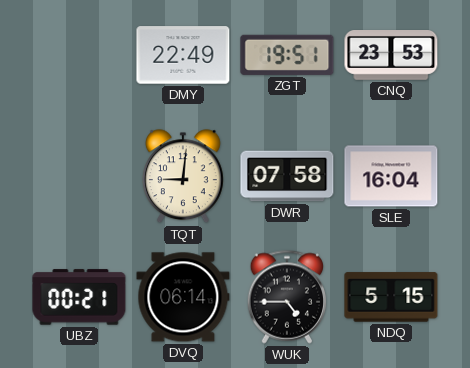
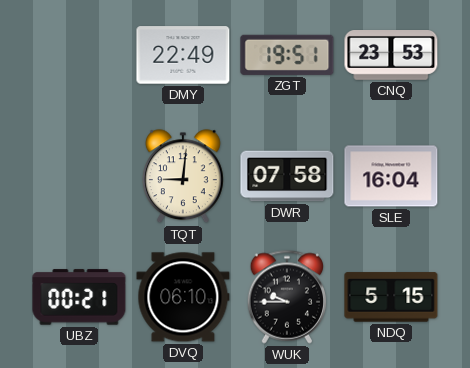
DVQ: 06:14 -> 06:10
WUK: 4:45 -> 9:45
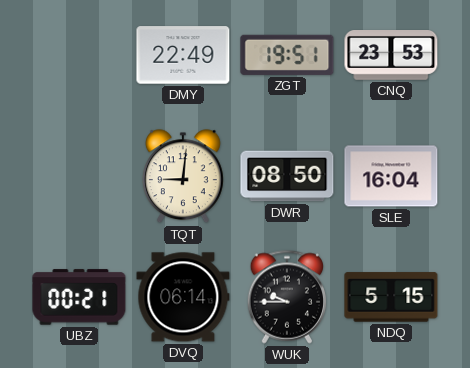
DWR: 07:58 -> 08:50
DVQ: 06:10 -> 06:14
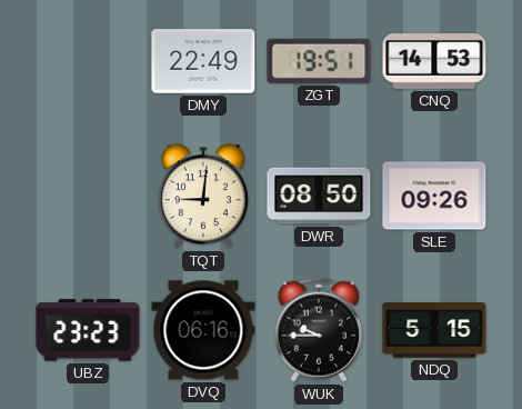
CNQ: 23:53 -> 14:53
SLE: 16:04 -> 09:26
UBZ: 00:21 -> 23:23
DVQ: 06:14 -> 06:16
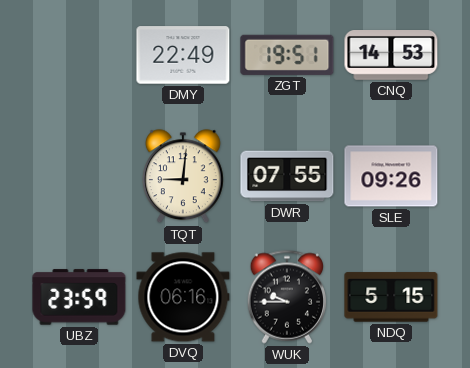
DWR: 08:50 -> 07:55
UBZ: 23:23 -> 23:59
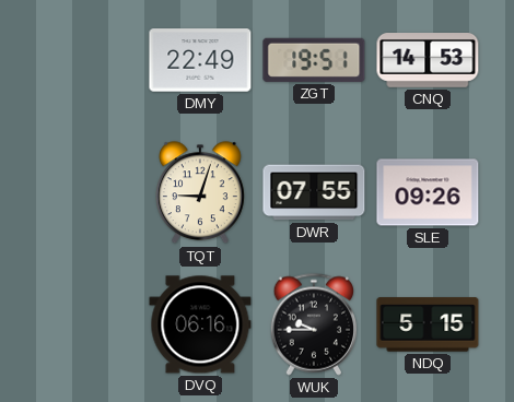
TQT: 9:01 -> 9:03
UBZ: 23:59 -> none
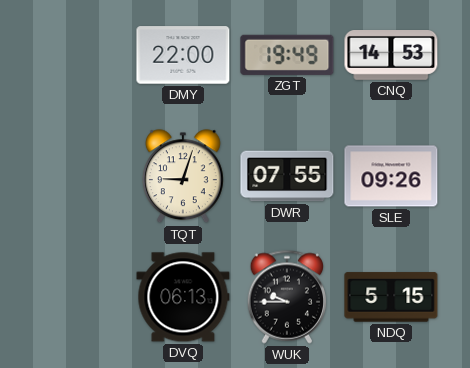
DMY: 22:49 -> 22:00
ZGT: 19:51 -> 19:49
DVQ: 06:16 -> 06:13
